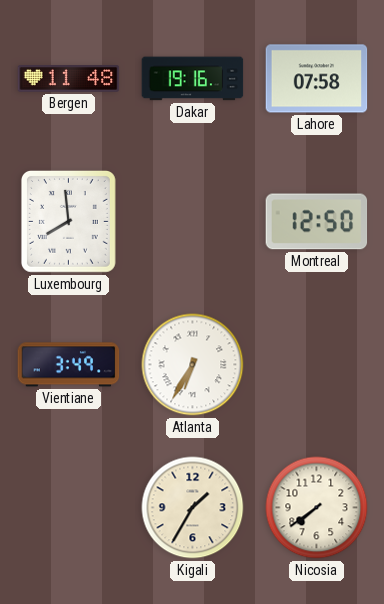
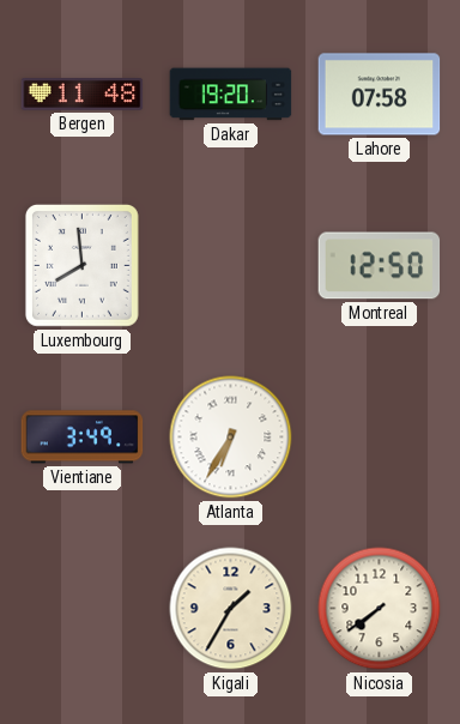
Dakar: 19:16 -> 19:20
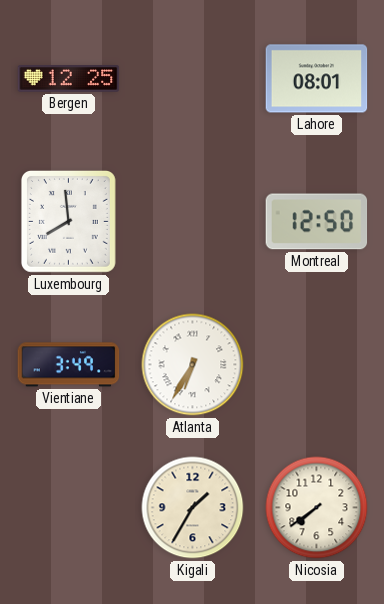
Bergen: 11:48 -> 12:25
Dakar: 19:20 -> none
Lahore: 07:58 -> 08:01
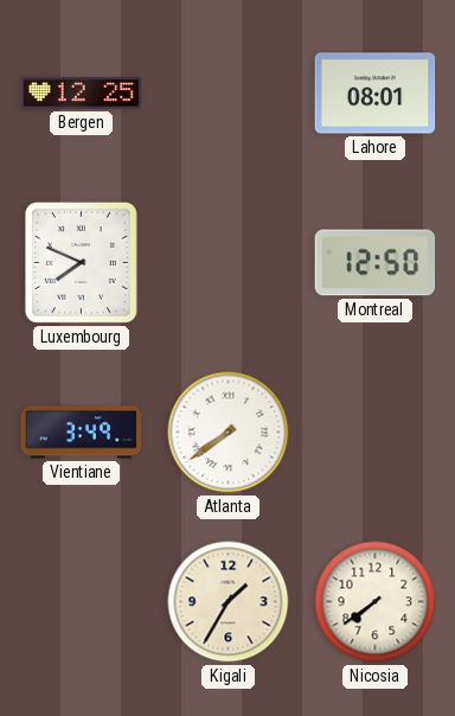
Luxembourg: 7:59 -> 7:49
Atlanta: 6:35 -> 7:39
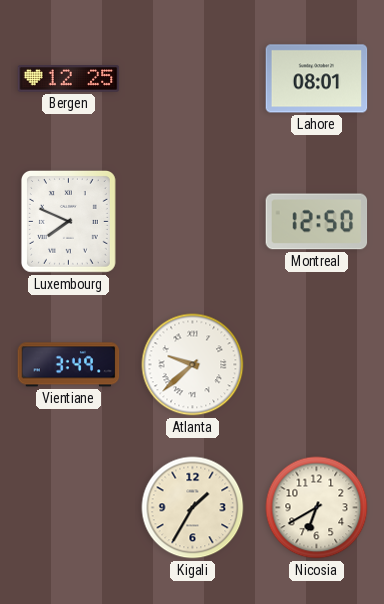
Atlanta: 7:39 -> 9:38
Nicosia: 7:39 -> 6:40
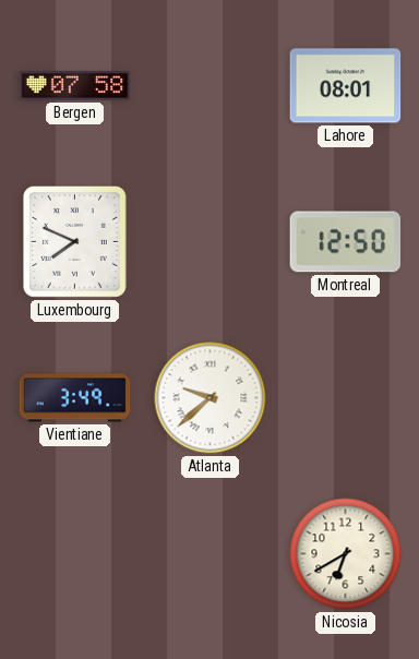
Bergen: 12:25 -> 07:58
Kigali: 1:35 -> none
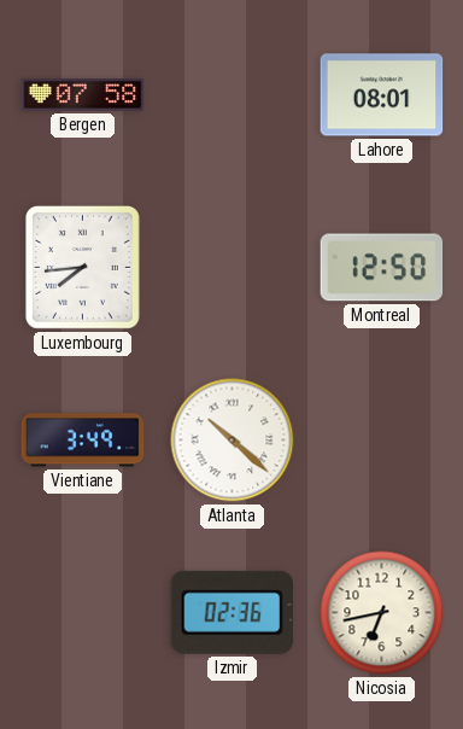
Luxembourg: 7:49 -> 7:44
Atlanta: 9:38 -> 10:22
Izmir: none -> 02:36
Nicosia: 6:40 -> 6:43
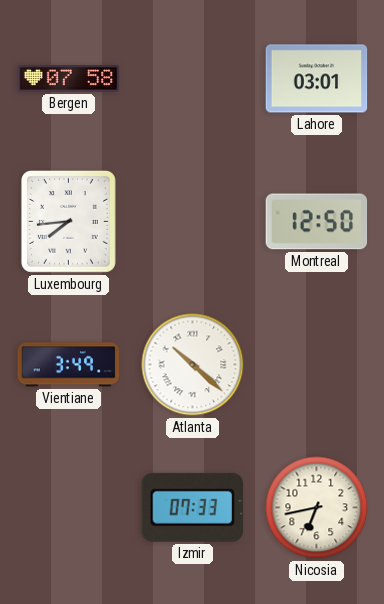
Lahore: 08:01 -> 03:01
Izmir: 02:36 -> 07:33
